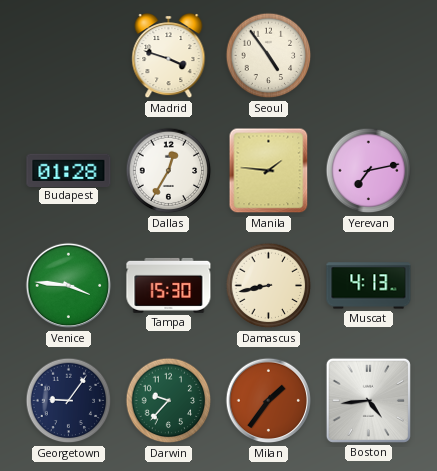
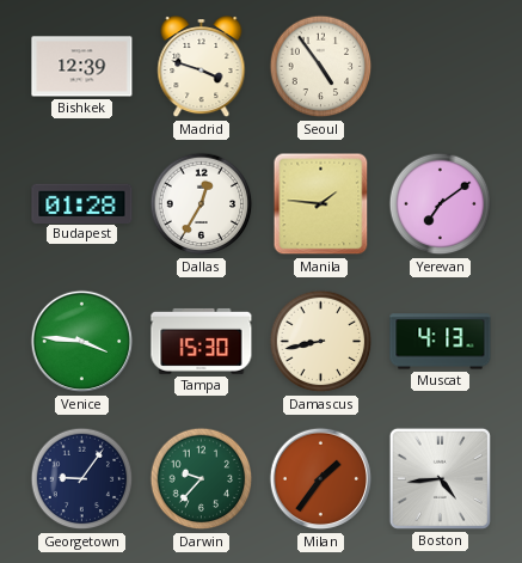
Bishkek: none -> 12:39
Yerevan: 7:13 -> 7:09
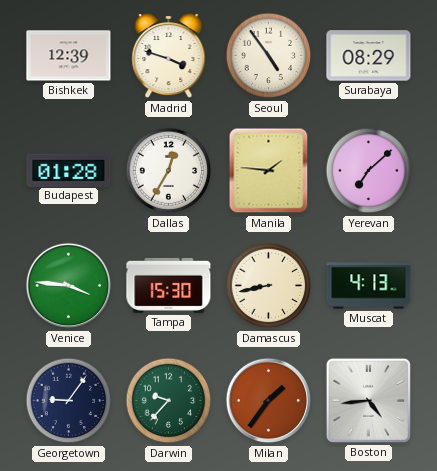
Surabaya: none -> 08:29
Yerevan: 7:09 -> 7:08
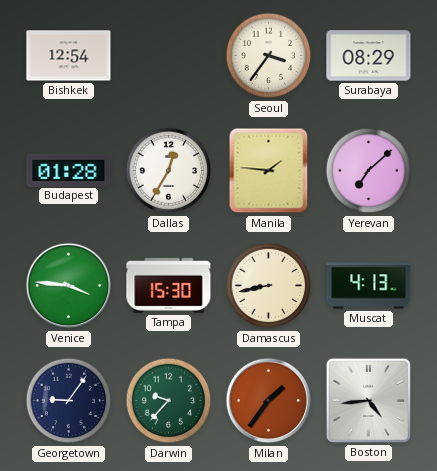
Bishkek: 12:39 -> 12:54
Madrid: 3:48 -> none
Seoul: 4:54 -> 3:36
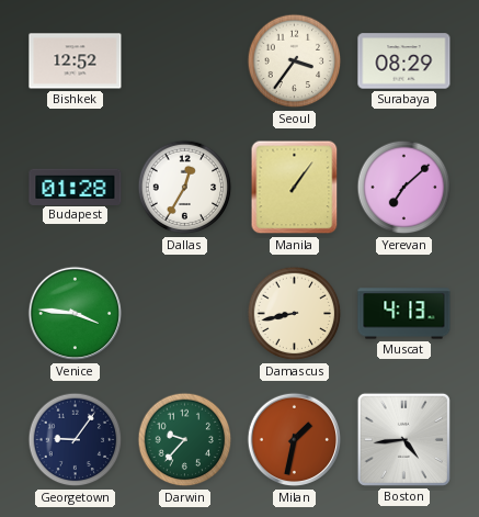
Bishkek: 12:54 -> 12:52
Manila: 1:46 -> 1:06
Tampa: 15:30 -> none
Milan: 1:36 -> 1:32
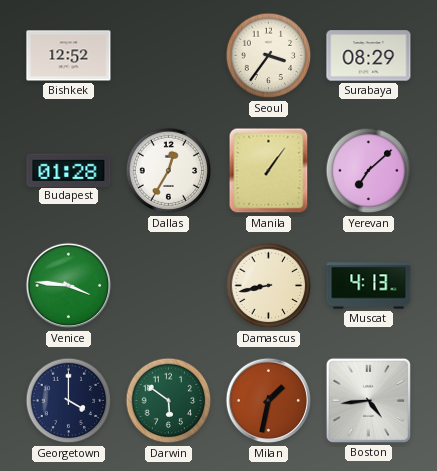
Georgetown: 9:06 -> 4:00
Darwin: 9:37 -> 5:51
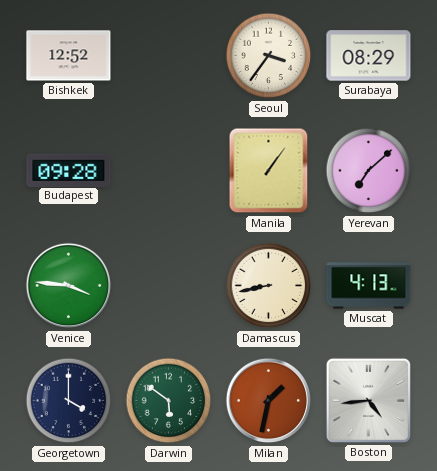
Budapest: 01:28 -> 09:28
Dallas: 12:35 -> none
